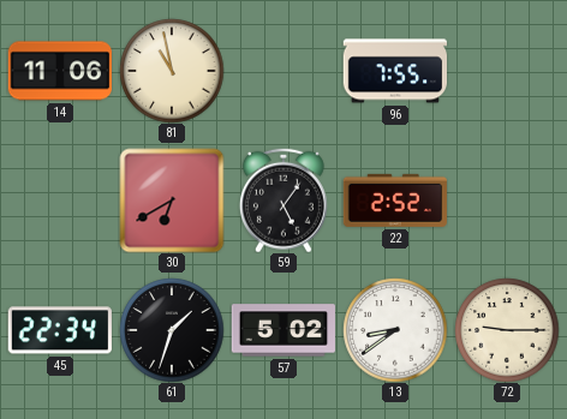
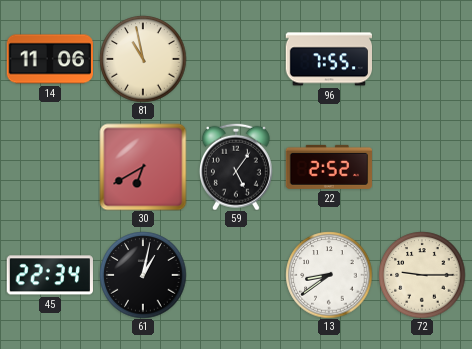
61: 1:33 -> 1:02
57: 5:02 -> none
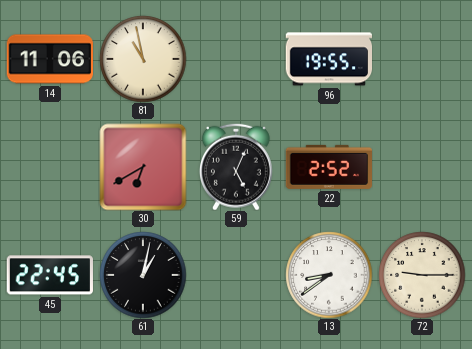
96: 7:55 -> 19:55
59: 5:06 -> 5:04
45: 22:34 -> 22:45
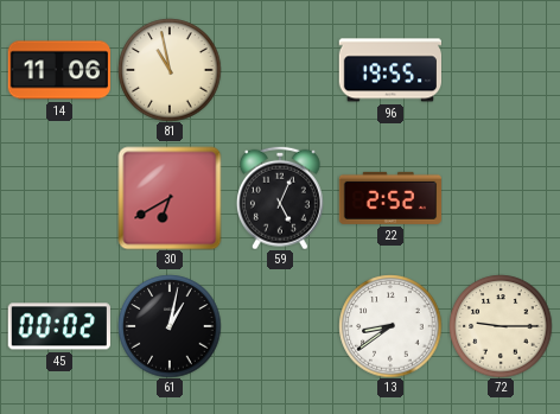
45: 22:45 -> 00:02
